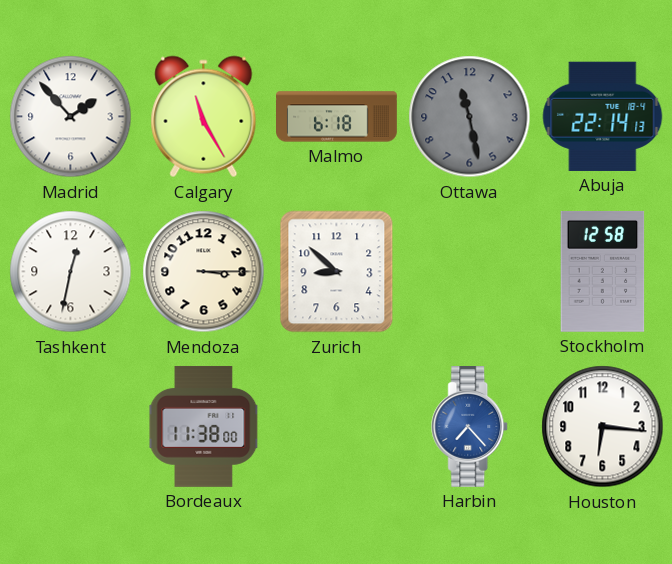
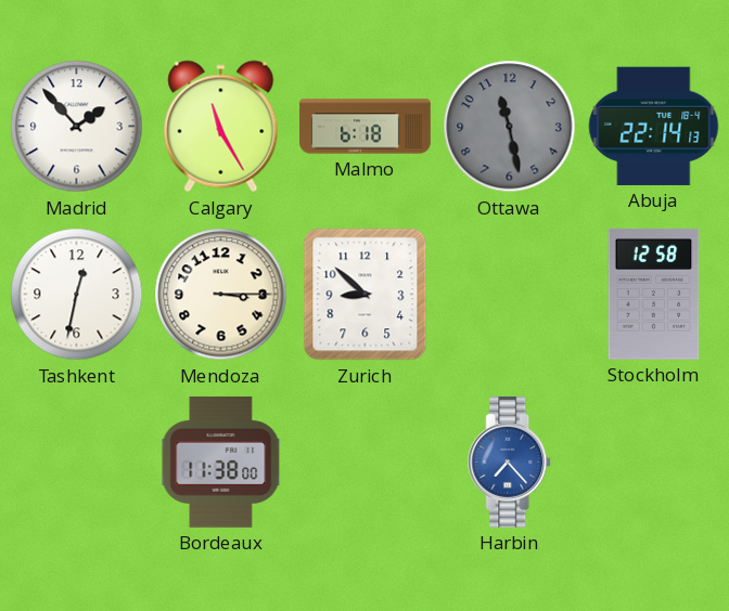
Houston: 6:16 -> none
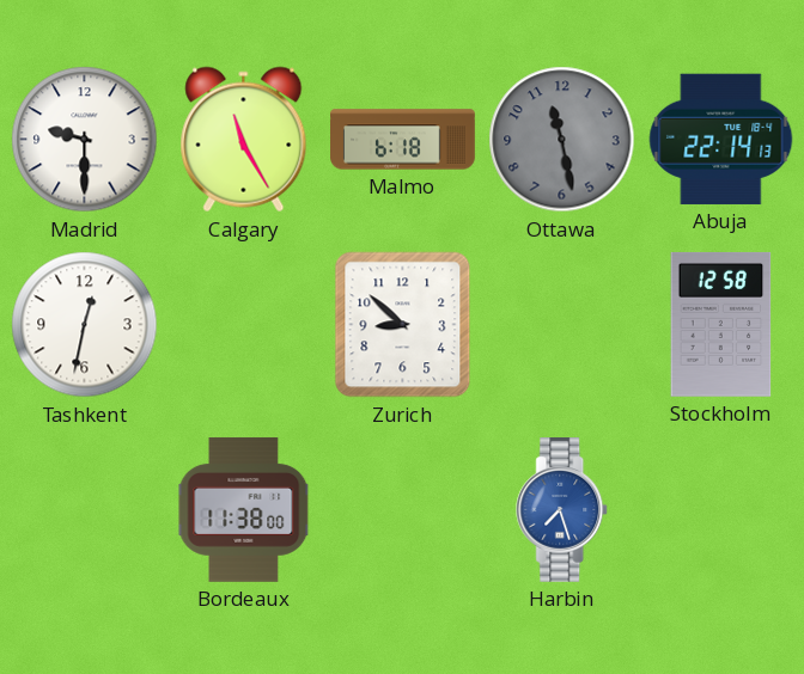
Madrid: 1:53 -> 9:30
Mendoza: 3:15 -> none
Harbin: 7:23 -> 7:27
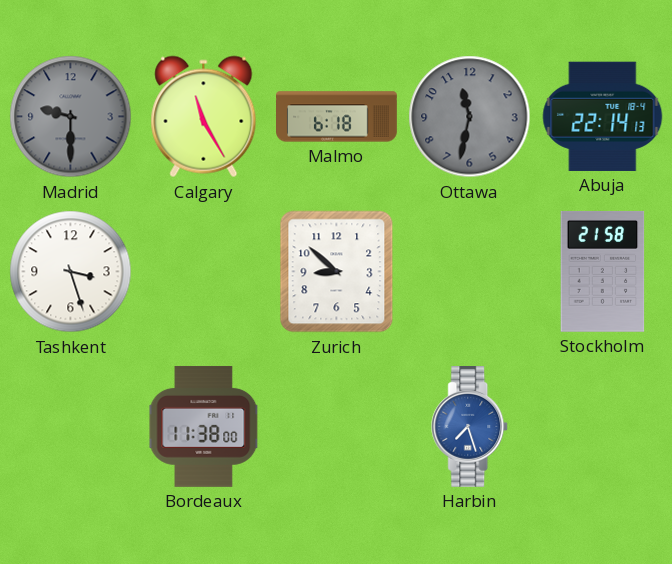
Madrid dial: white -> grey
Ottawa: 11:28 -> 11:32
Tashkent: 12:32 -> 3:27
Stockholm: 12:58 -> 21:58
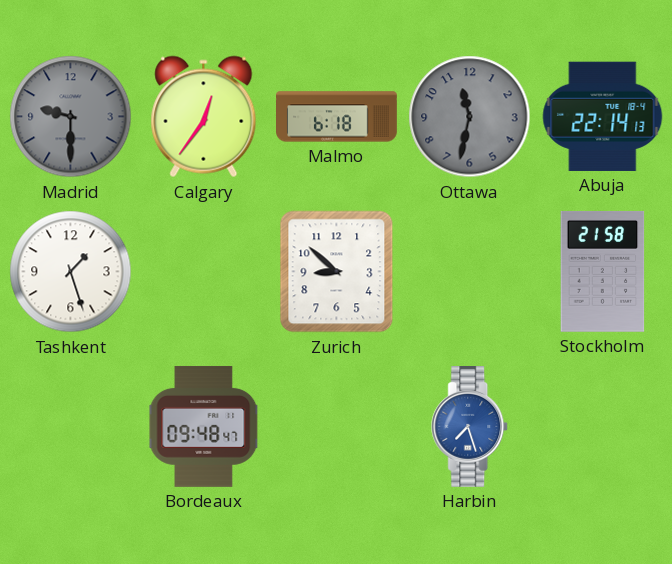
Calgary: 11:25 -> 12:36
Tashkent: 3:27 -> 1:27
Bordeaux: 11:38 -> 09:48
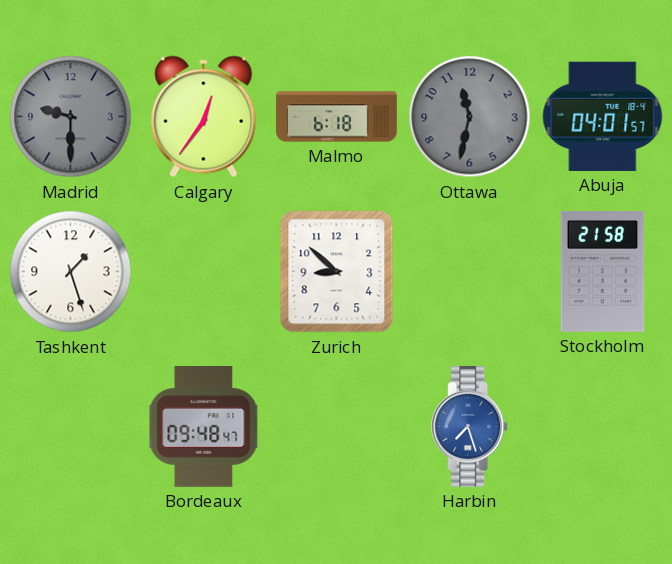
Abuja: 22:14 -> 04:01
